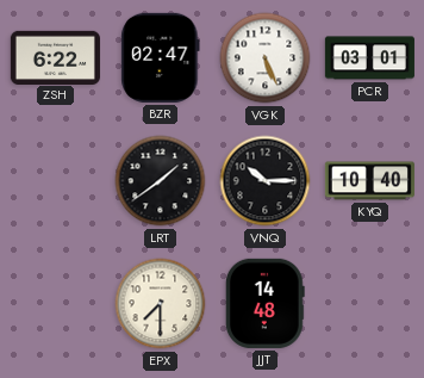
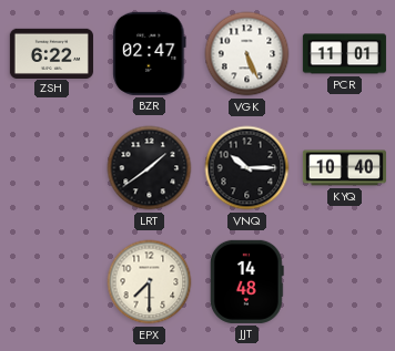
PCR: 03:01 -> 11:01
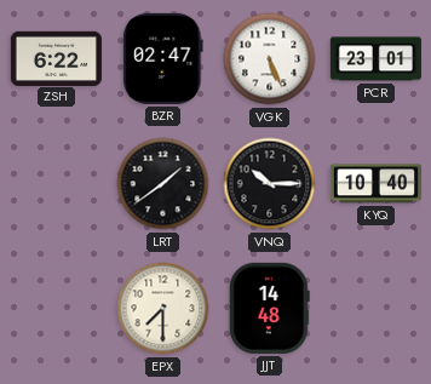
PCR: 11:01 -> 23:01
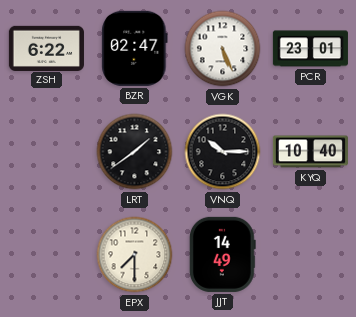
JJT: 14:48 -> 14:49
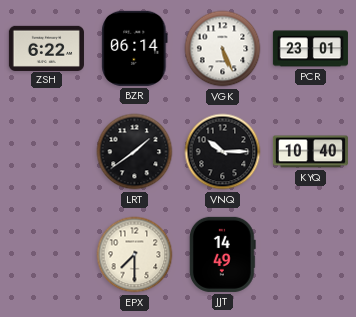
BZR: 02:47 -> 06:14
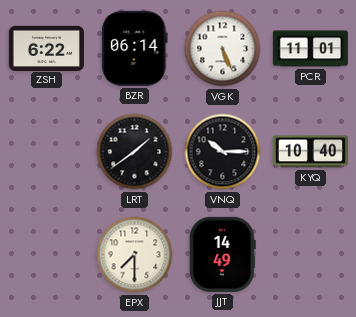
PCR: 23:01 -> 11:01
